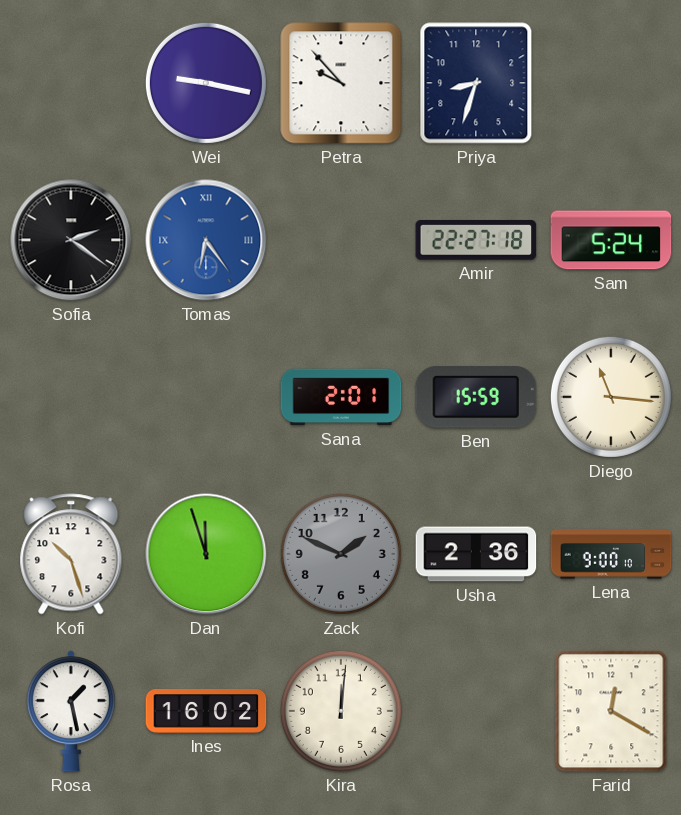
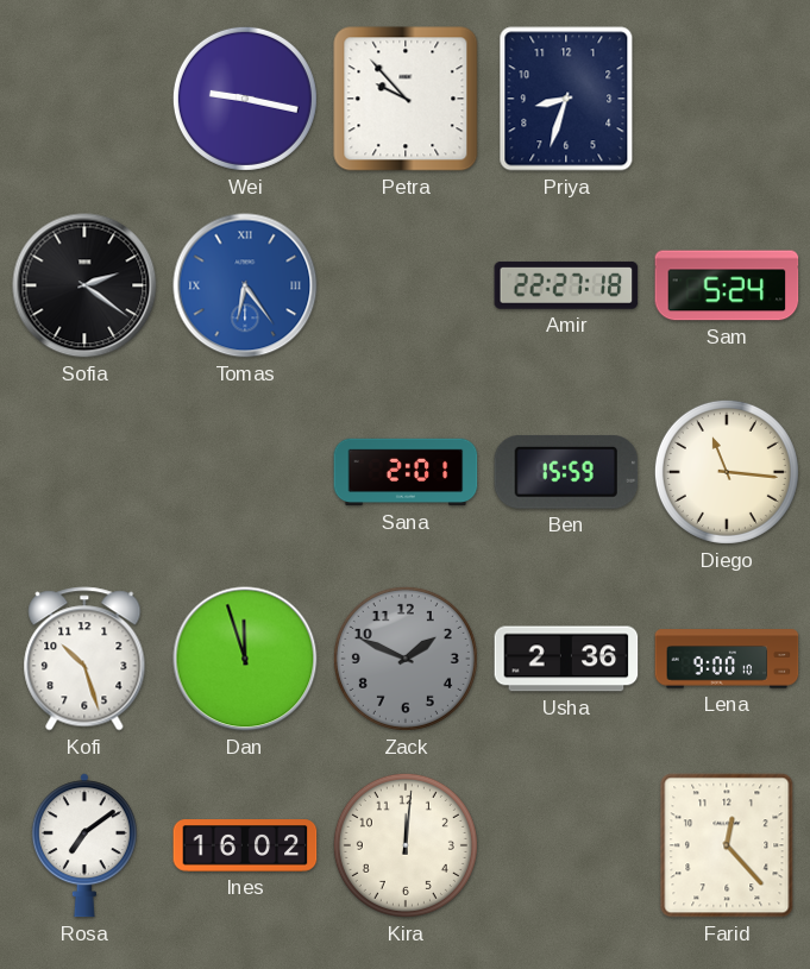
Rosa: 1:28 -> 7:09
Farid: 12:20 -> 12:23
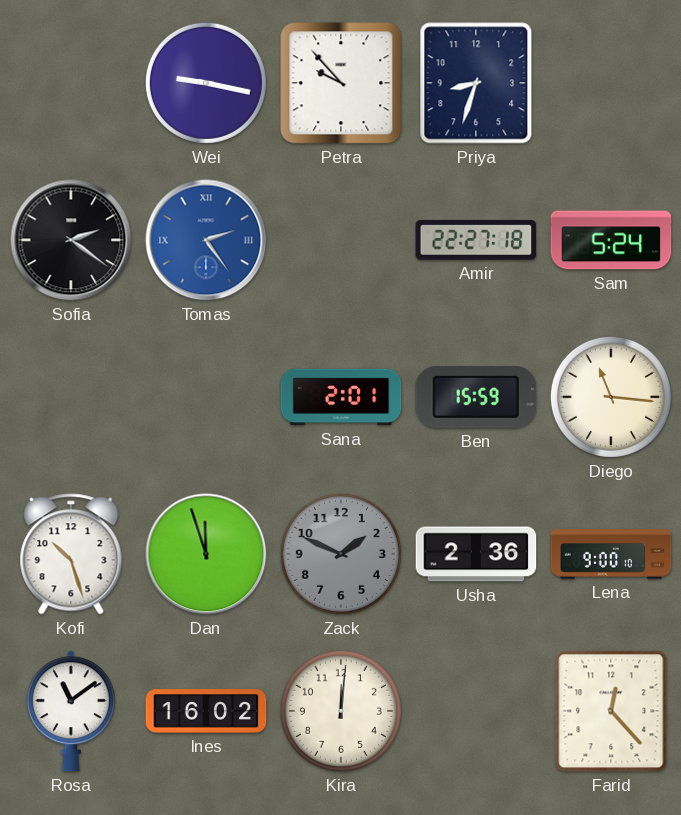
Tomas: 6:24 -> 2:24
Rosa: 7:09 -> 11:09
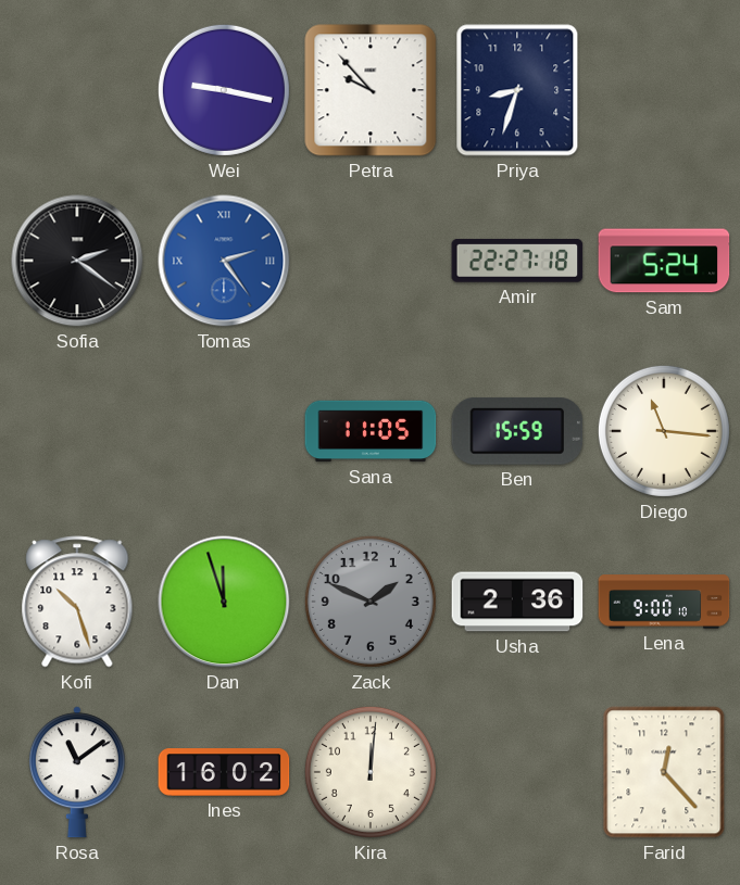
Sana: 2:01 -> 11:05
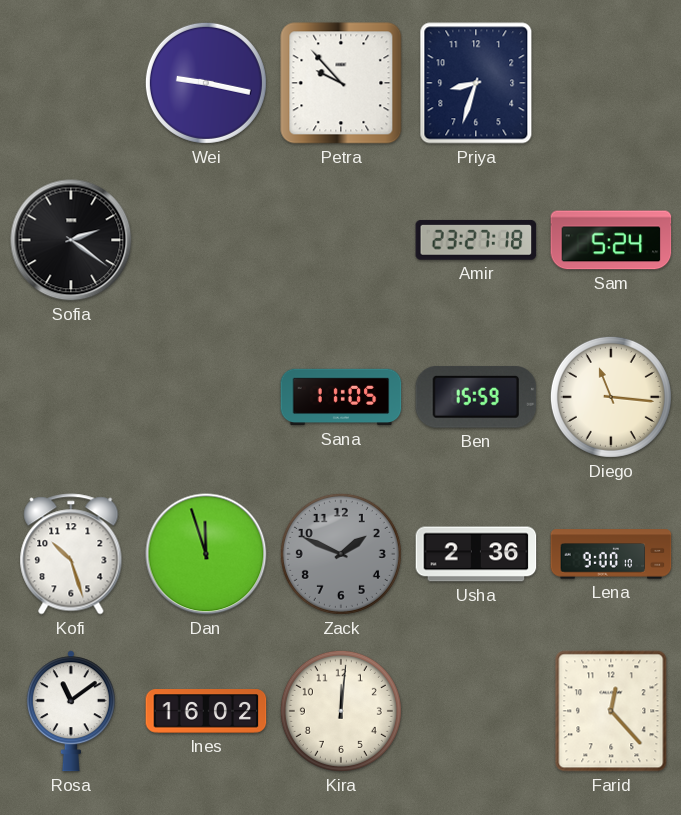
Tomas: 2:24 -> none
Amir: 22:27 -> 23:27
